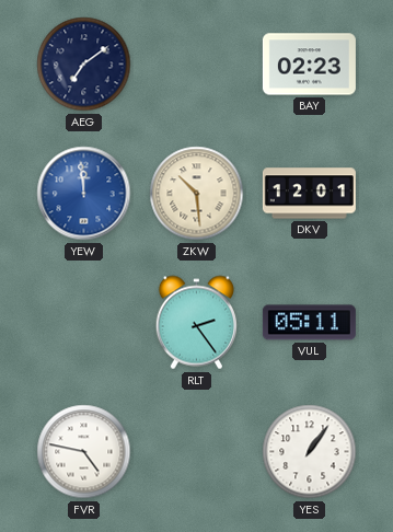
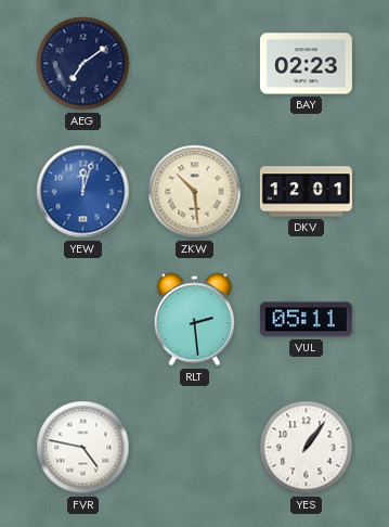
YEW: 11:59 -> 12:03
RLT: 2:24 -> 2:29
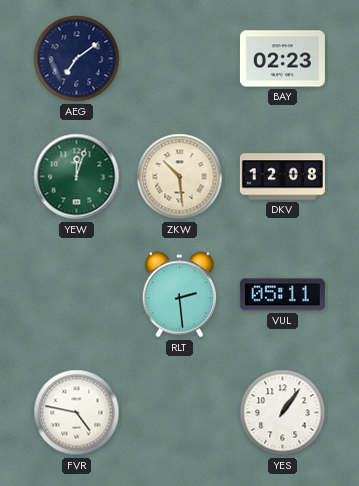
YEW dial: blue -> green
DKV: 12:01 -> 12:08
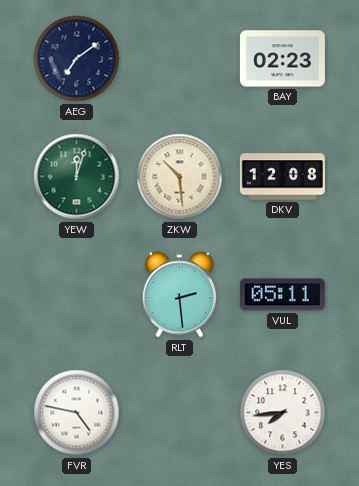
YES: 1:06 -> 7:44
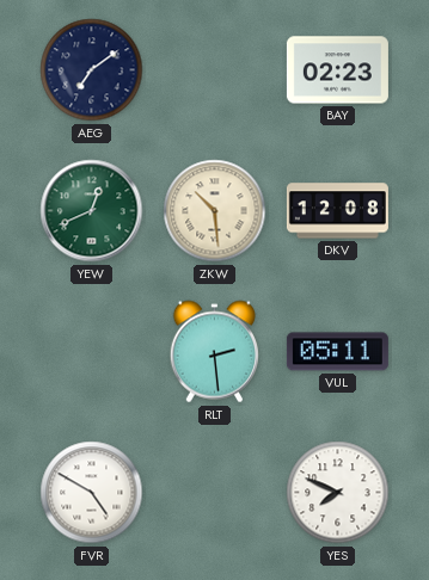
YEW: 12:03 -> 12:41
FVR: 4:47 -> 4:50
YES: 7:44 -> 7:49
